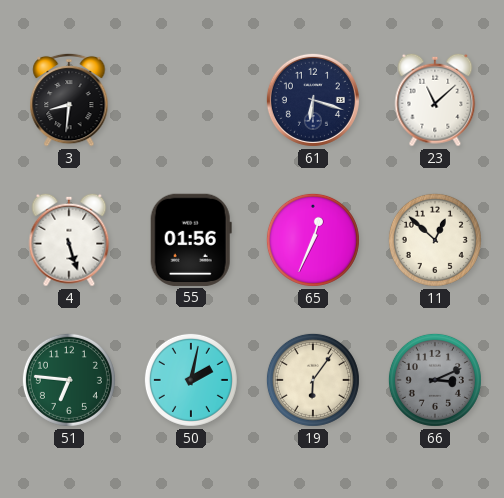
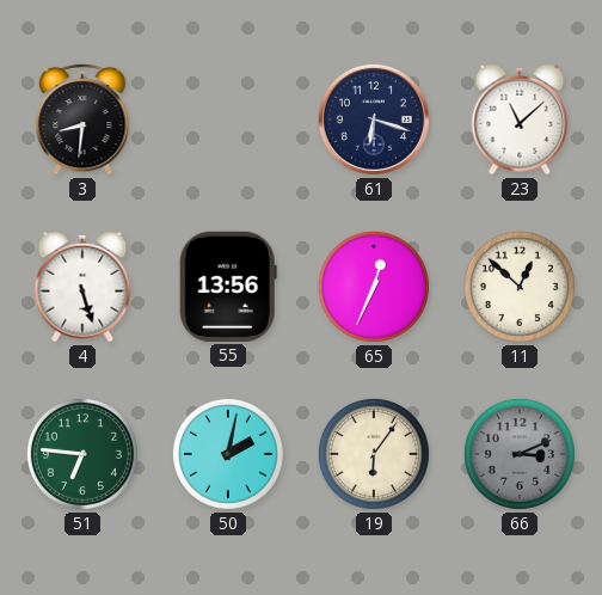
55: 01:56 -> 13:56
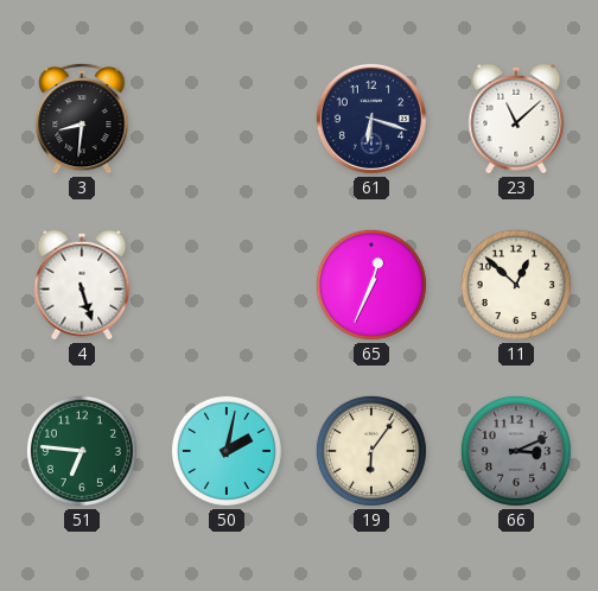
55: 13:56 -> none
